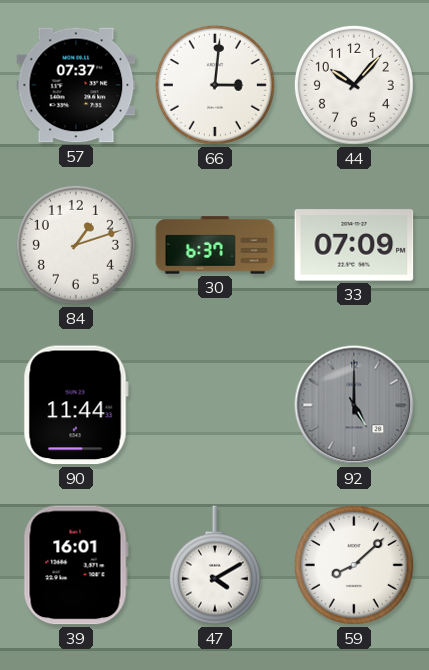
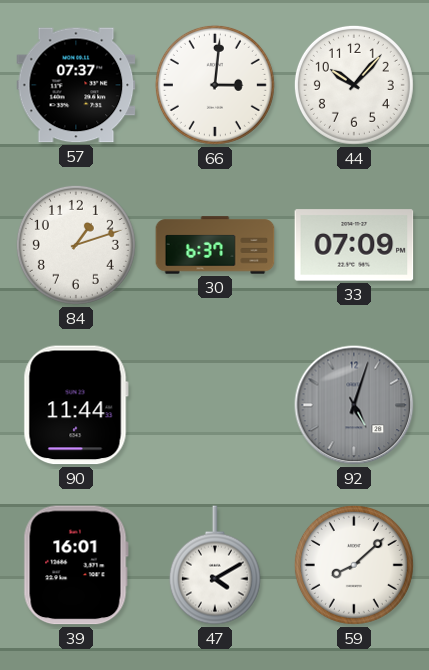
92: 5:00 -> 5:03
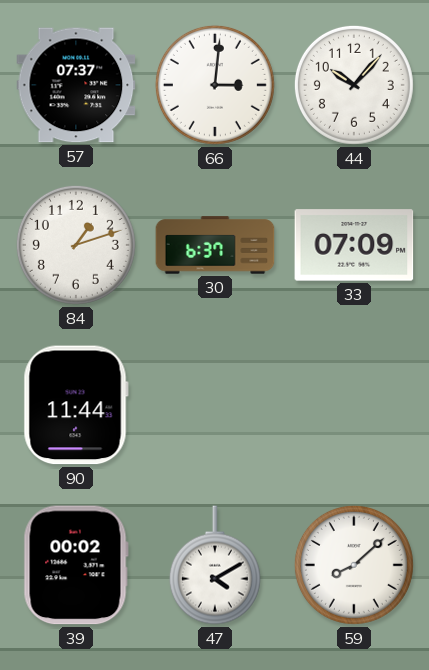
92: 5:03 -> none
39: 16:01 -> 00:02
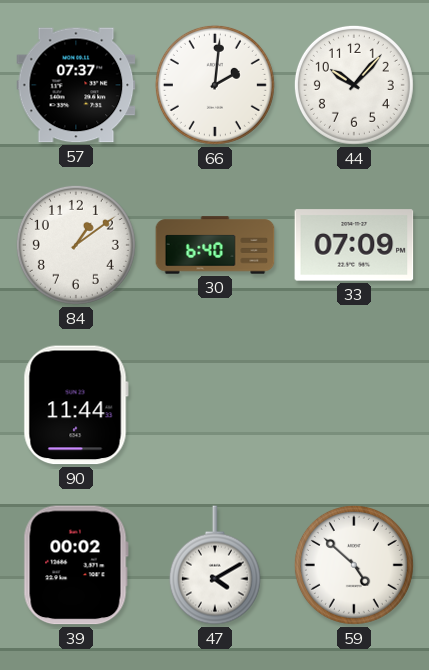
66: 3:01 -> 2:01
84: 1:12 -> 1:09
30: 6:37 -> 6:40
59: 8:08 -> 4:52
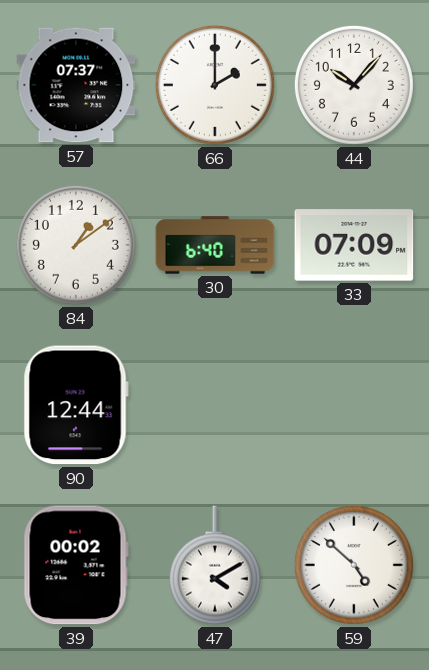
66: 2:01 -> 2:00
90: 11:44 -> 12:44
